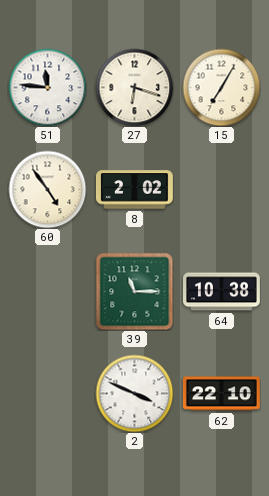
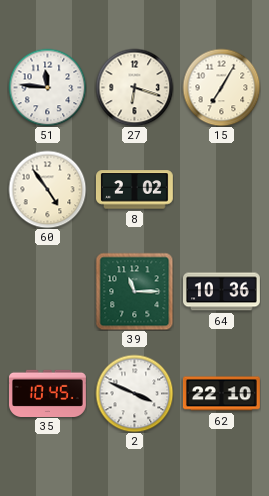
64: 10:38 -> 10:36
35: none -> 10:45
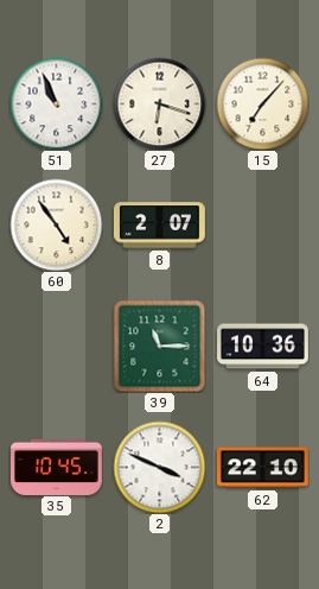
51: 11:46 -> 10:56
15: 7:05 -> 7:07
8: 2:02 -> 2:07
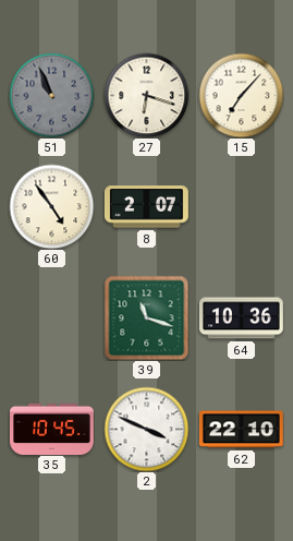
51 dial: white -> grey
39: 11:15 -> 11:18
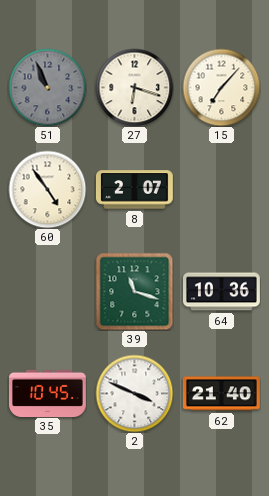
62: 22:10 -> 21:40
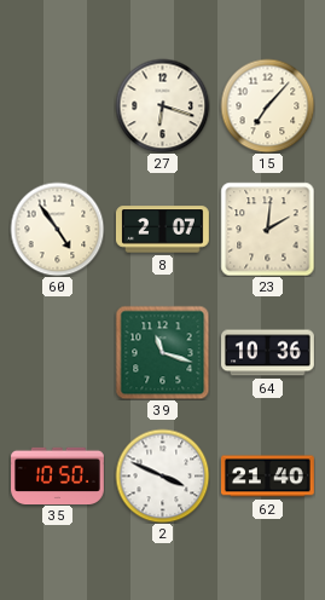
51: 10:56 -> none
23: none -> 2:01
35: 10:45 -> 10:50
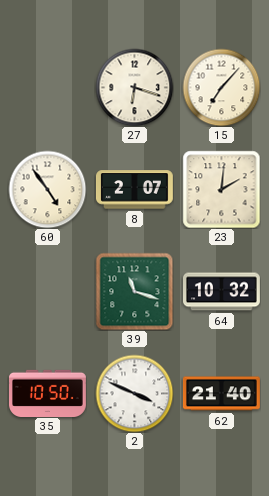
64: 10:36 -> 10:32
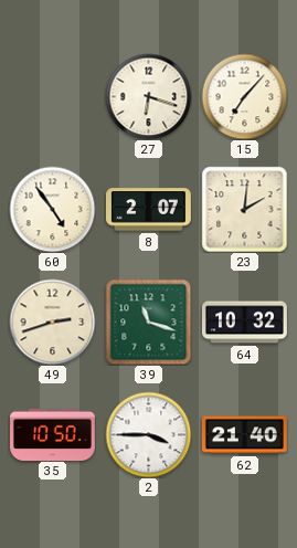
49: none -> 2:42
2: 3:49 -> 3:45
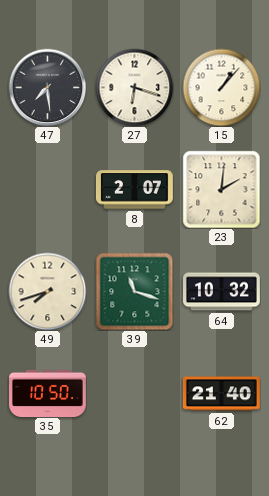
47: none -> 7:29
15: 7:07 -> 1:07
60: 4:54 -> none
49: 2:42 -> 7:42
2: 3:45 -> none
